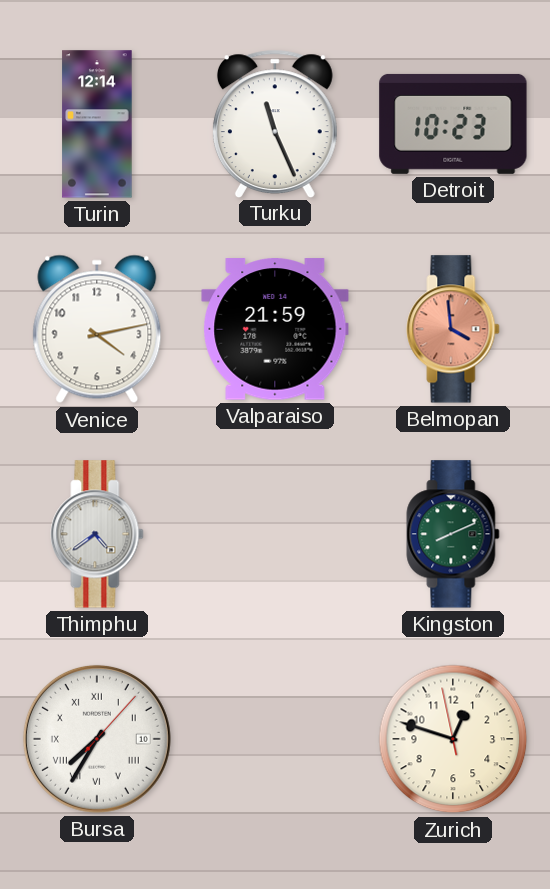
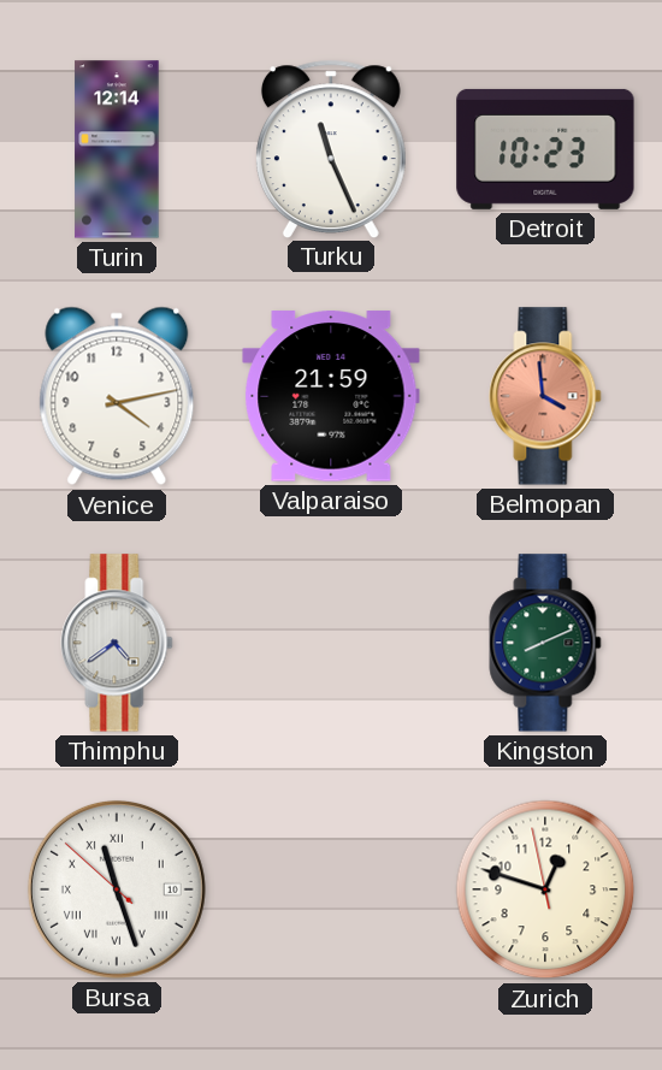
Bursa: 7:35 -> 11:26
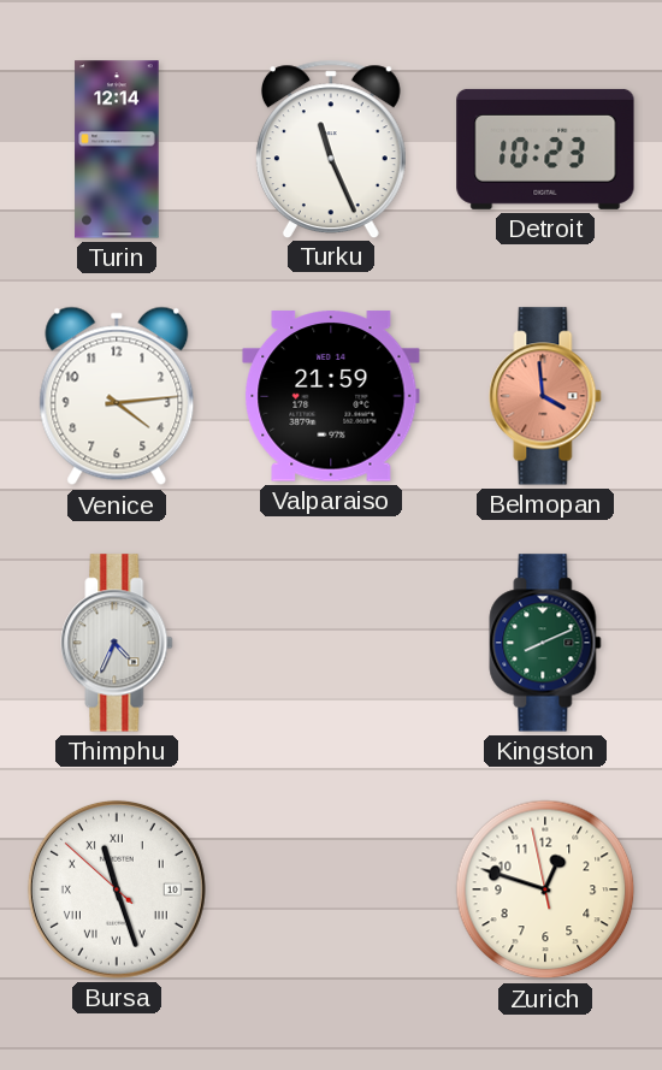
Venice: 4:13 -> 4:14
Thimphu: 4:39 -> 4:34
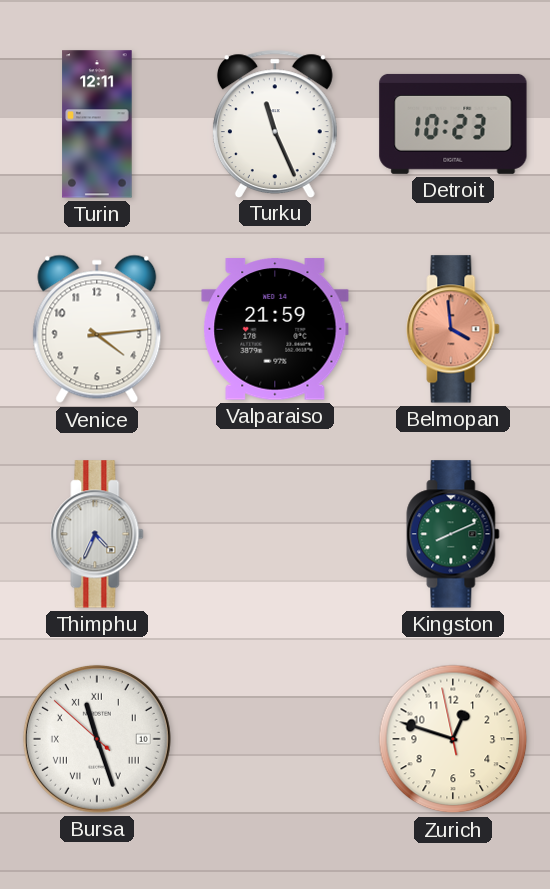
Turin: 12:14 -> 12:11
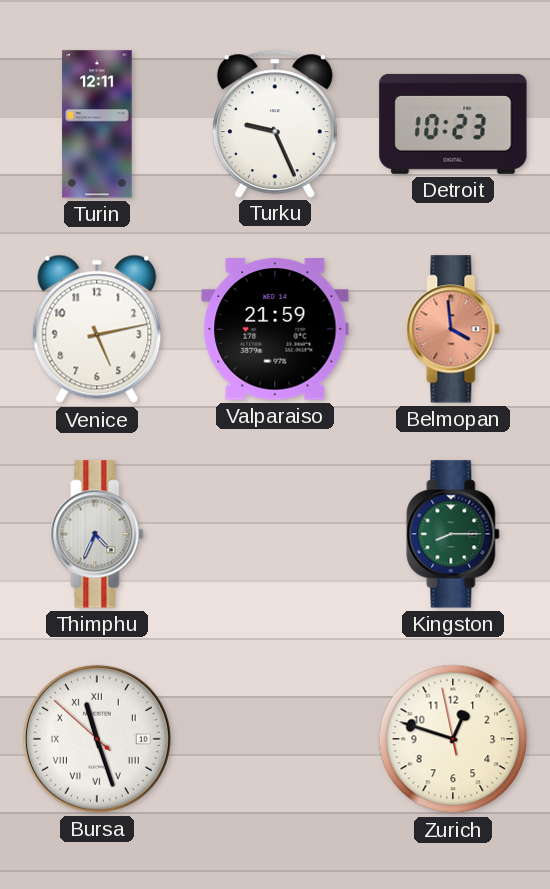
Turku: 11:26 -> 9:26
Venice: 4:14 -> 5:13
Kingston: 8:11 -> 8:15
